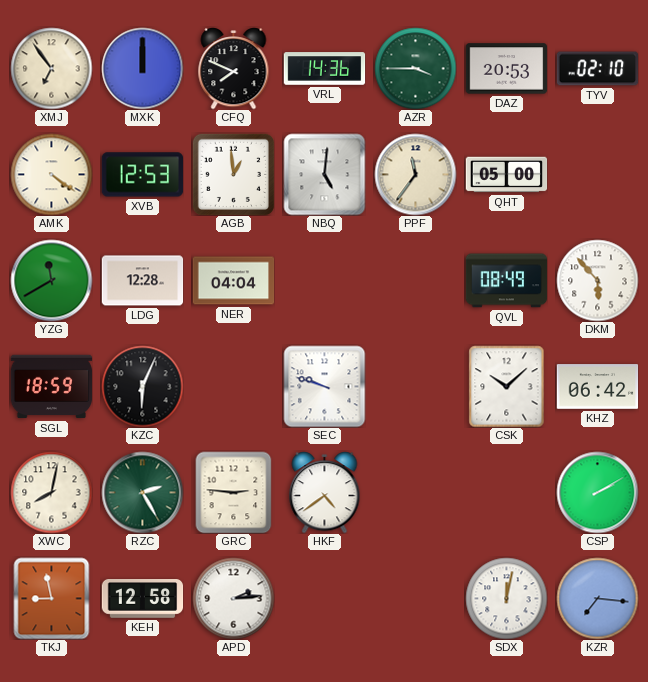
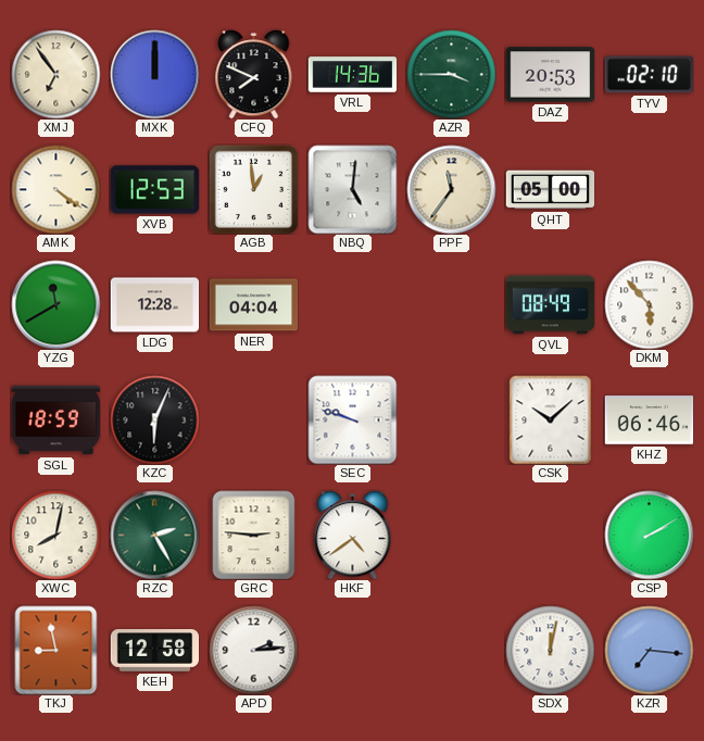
KHZ: 06:42 -> 06:46
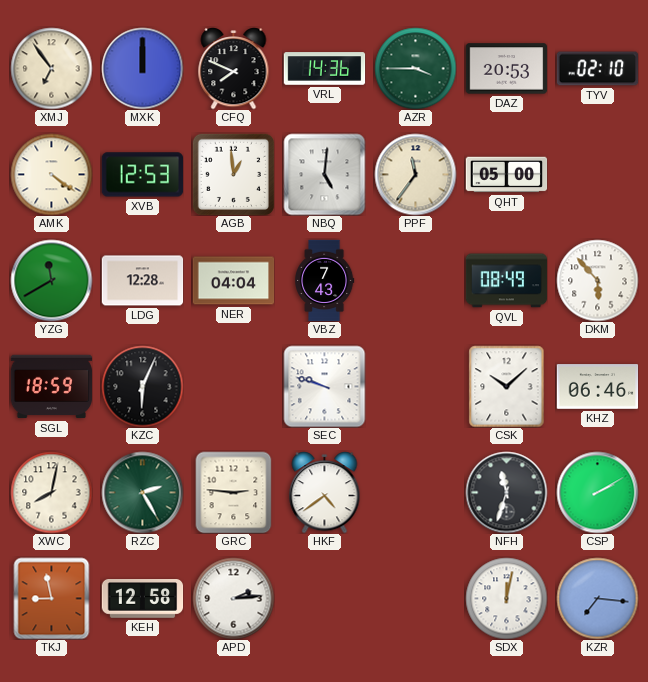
VBZ: none -> 7:43
NFH: none -> 11:33
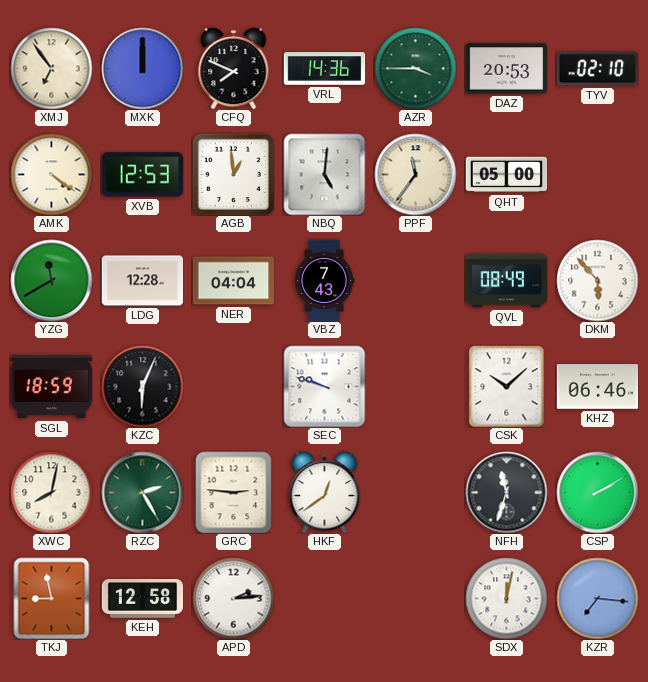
HKF: 4:39 -> 12:39
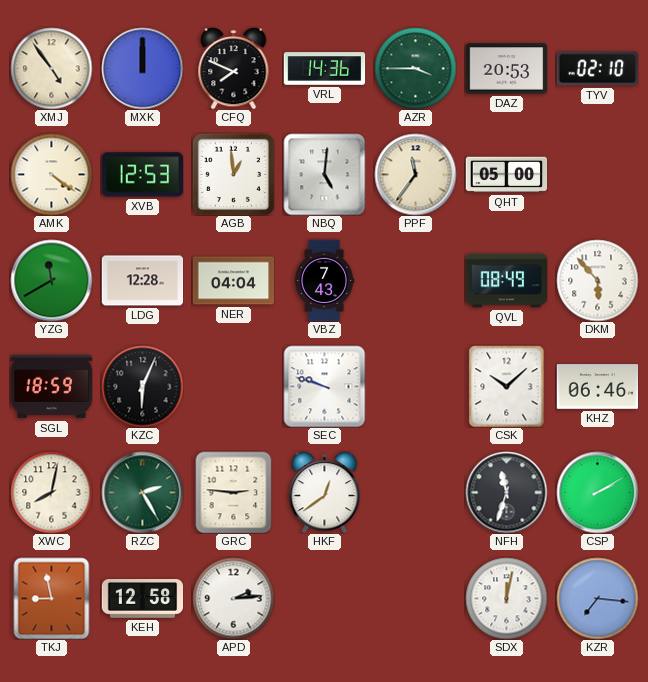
XMJ: 6:54 -> 4:54
